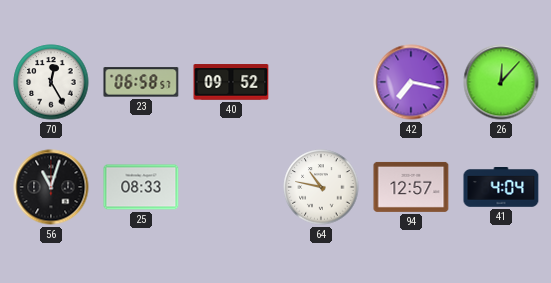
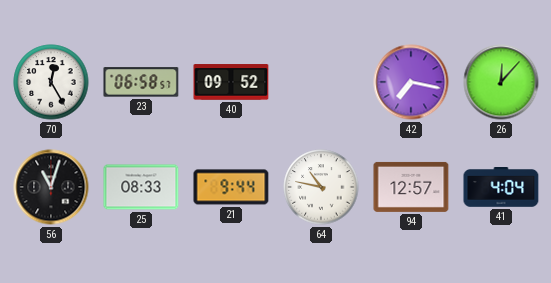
21: none -> 9:44
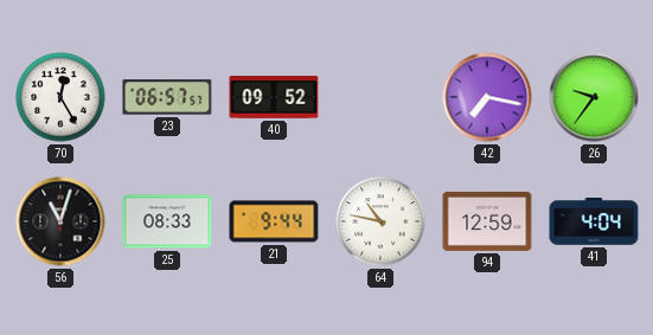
23: 06:58 -> 06:57
26: 12:07 -> 9:36
94: 12:57 -> 12:59
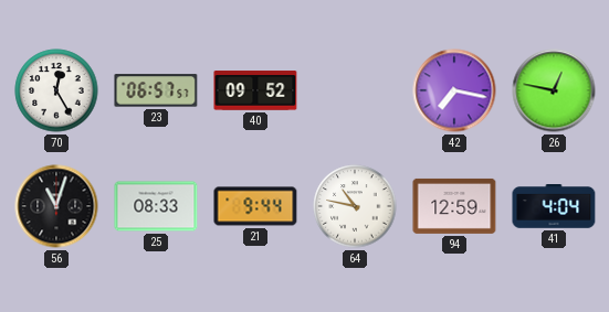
26: 9:36 -> 12:47
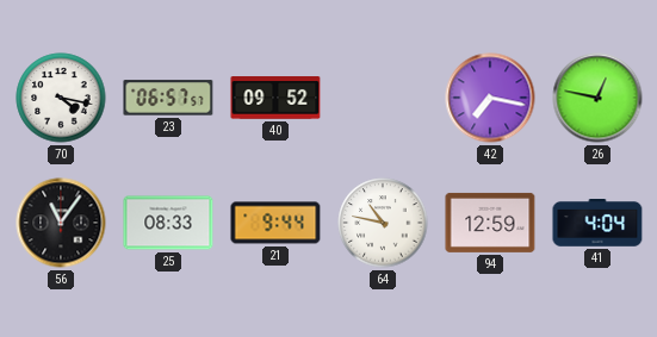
70: 12:25 -> 4:17
56: 11:03 -> 11:06
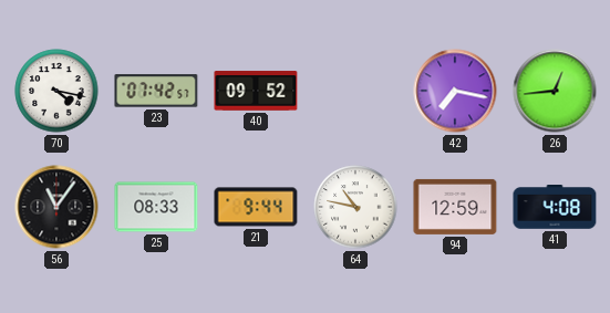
23: 06:57 -> 07:42
26: 12:47 -> 12:44
41: 4:04 -> 4:08
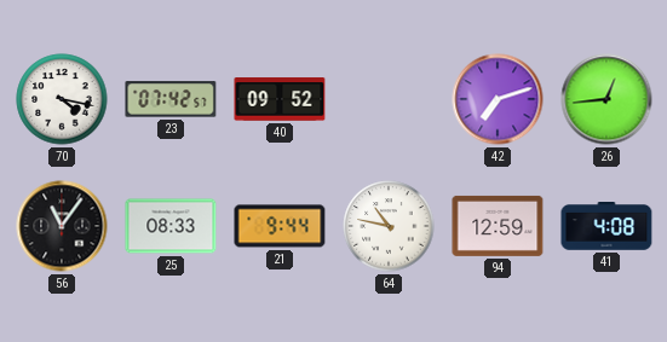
42: 7:17 -> 7:12
